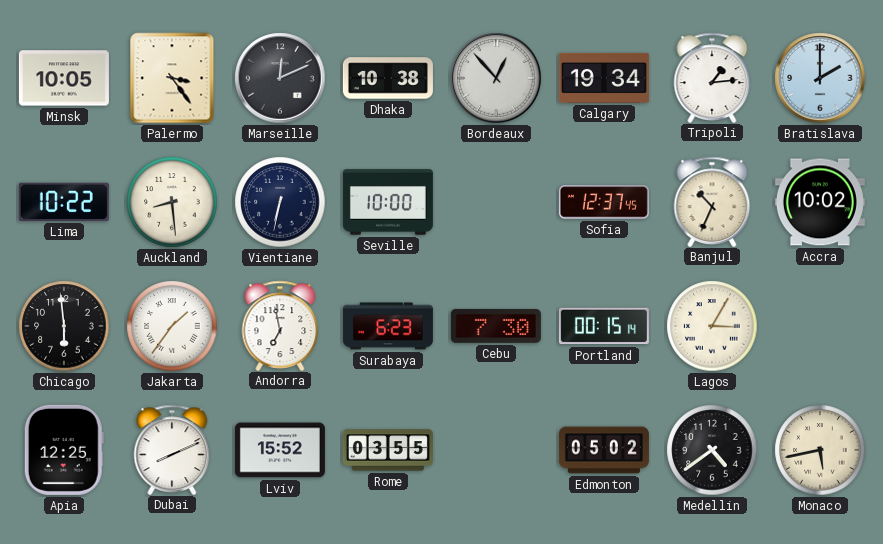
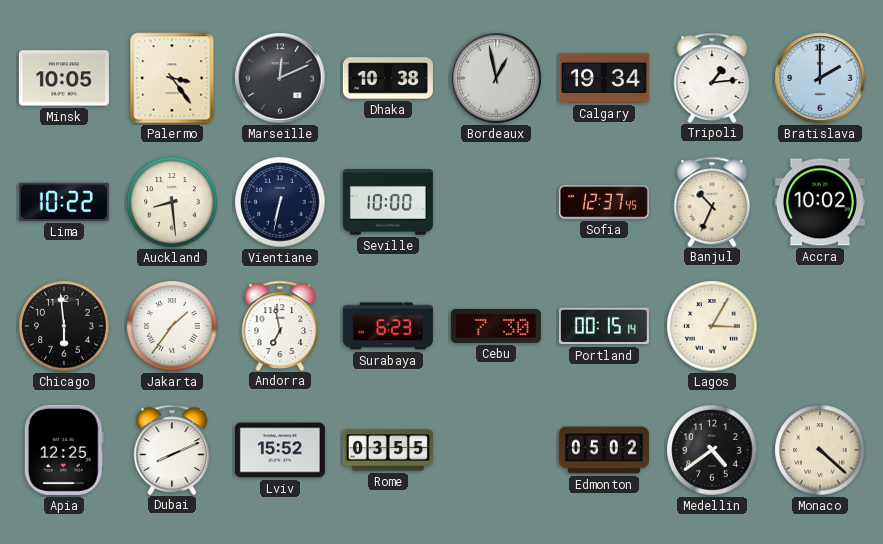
Bordeaux: 12:53 -> 12:58
Monaco: 5:43 -> 4:22
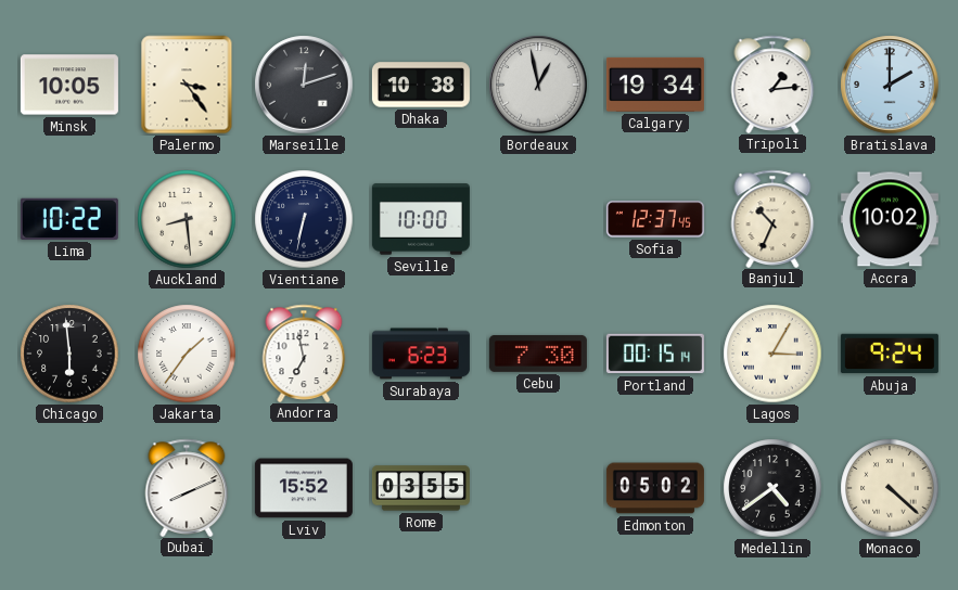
Marseille: 12:11 -> 12:12
Abuja: none -> 9:24
Apia: 12:25 -> none
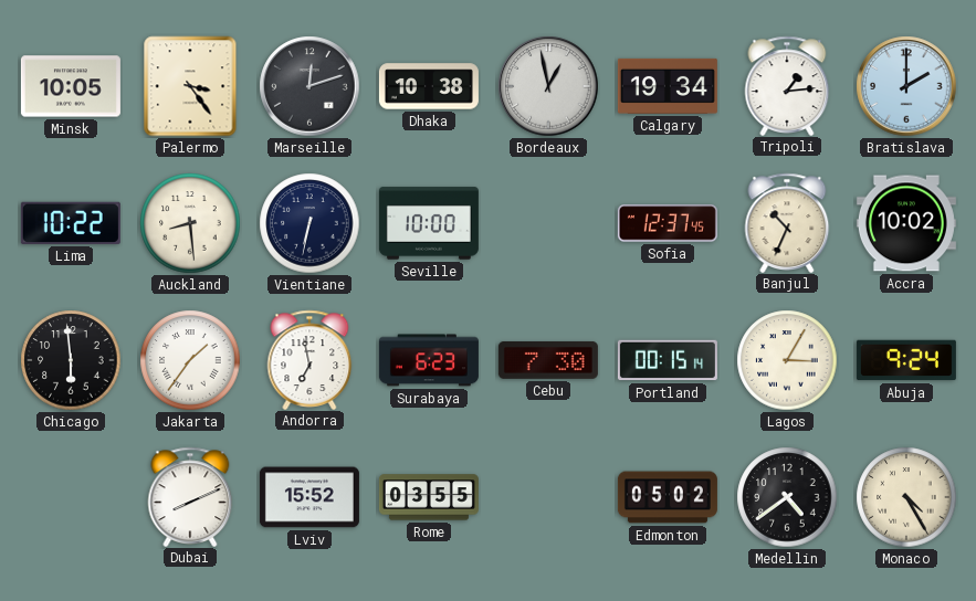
Monaco: 4:22 -> 4:25
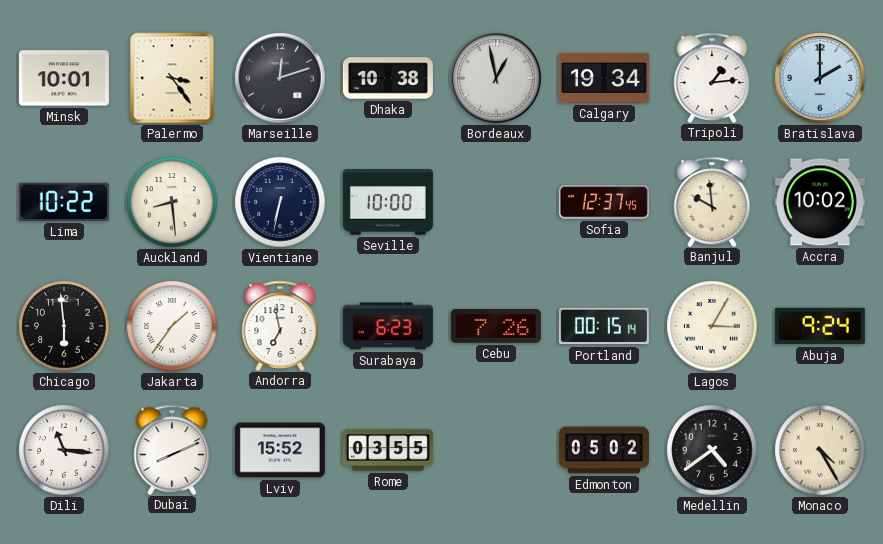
Minsk: 10:05 -> 10:01
Banjul: 10:34 -> 9:59
Cebu: 7:30 -> 7:26
Dili: none -> 11:16
